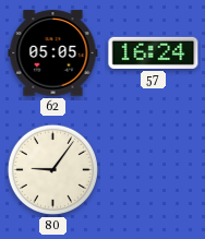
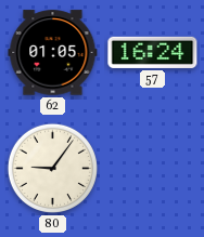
62: 05:05 -> 01:05
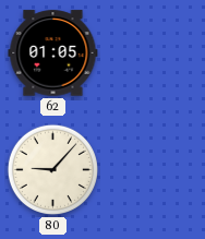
57: 16:24 -> none
80: 9:06 -> 9:07
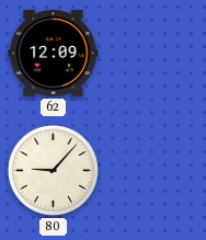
62: 01:05 -> 12:09
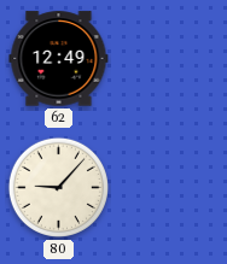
62: 12:09 -> 12:49
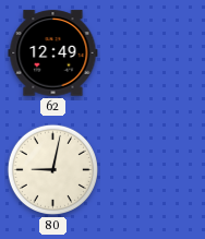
80: 9:07 -> 9:02
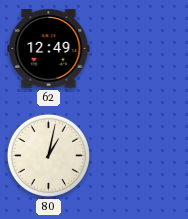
80: 9:02 -> 1:02
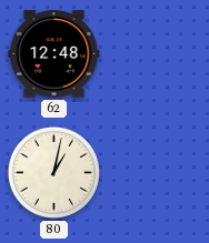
62: 12:49 -> 12:48
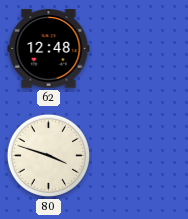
80: 1:02 -> 3:48
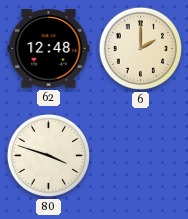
6: none -> 2:00
